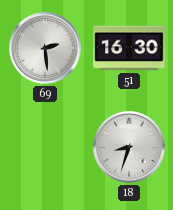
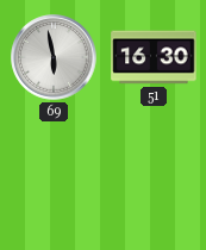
69: 2:29 -> 5:58
18: 8:33 -> none
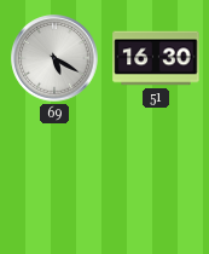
69: 5:58 -> 5:20
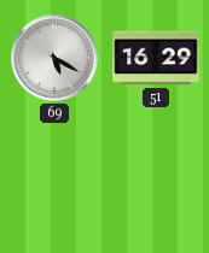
51: 16:30 -> 16:29
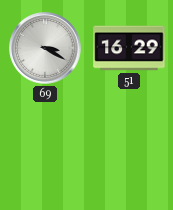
69: 5:20 -> 3:20
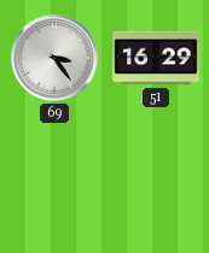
69: 3:20 -> 3:24
